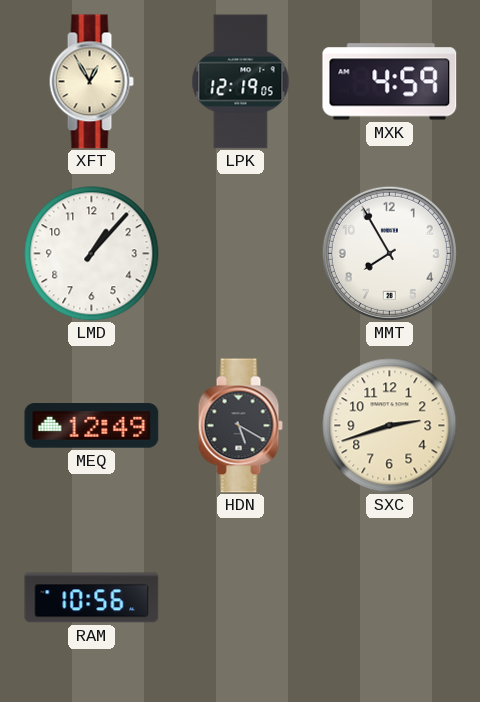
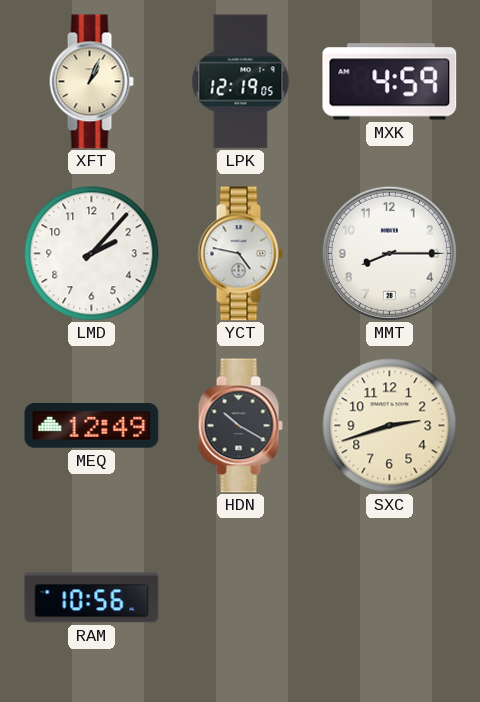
XFT: 12:55 -> 1:04
LMD: 1:07 -> 2:07
YCT: none -> 4:47
MMT: 7:55 -> 8:15
HDN: 5:20 -> 10:20
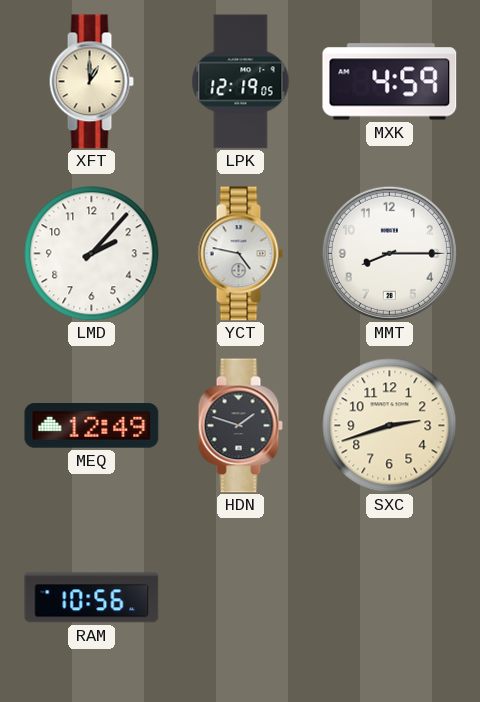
XFT: 1:04 -> 1:00
HDN: 10:20 -> 1:48
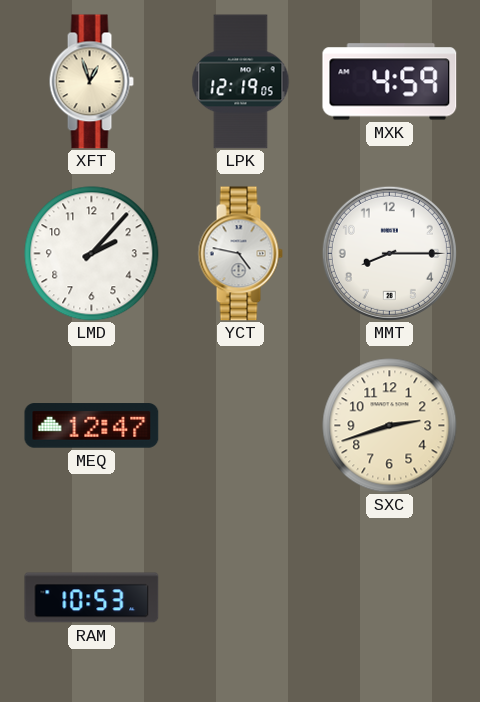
XFT: 1:00 -> 12:57
MEQ: 12:49 -> 12:47
HDN: 1:48 -> none
RAM: 10:56 -> 10:53
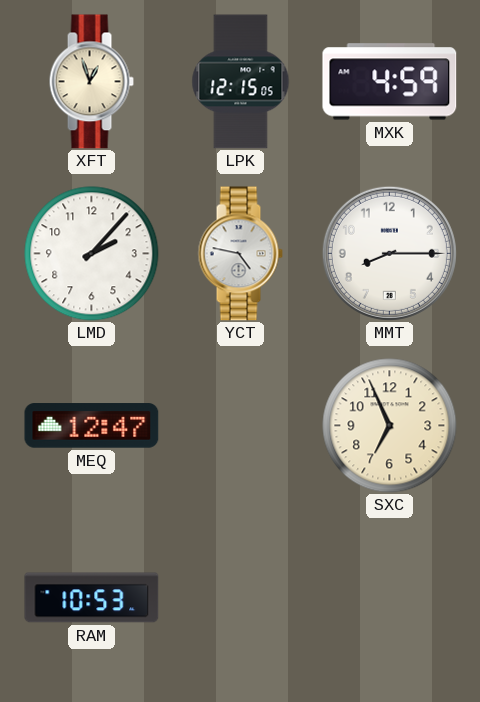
LPK: 12:19 -> 12:15
SXC: 2:42 -> 6:56
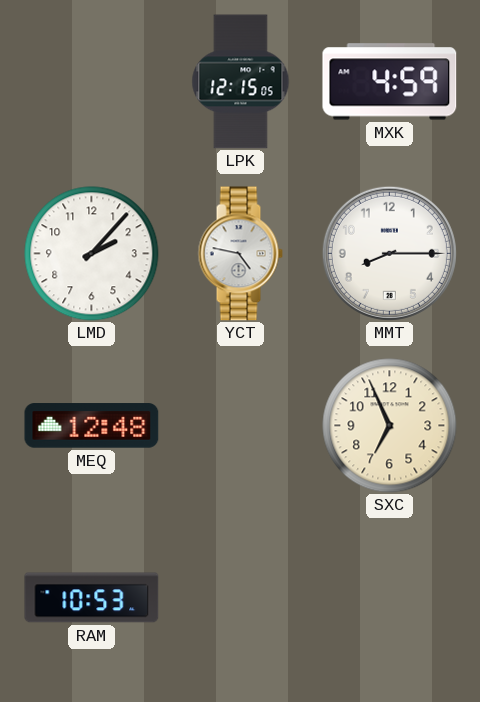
XFT: 12:57 -> none
MEQ: 12:47 -> 12:48
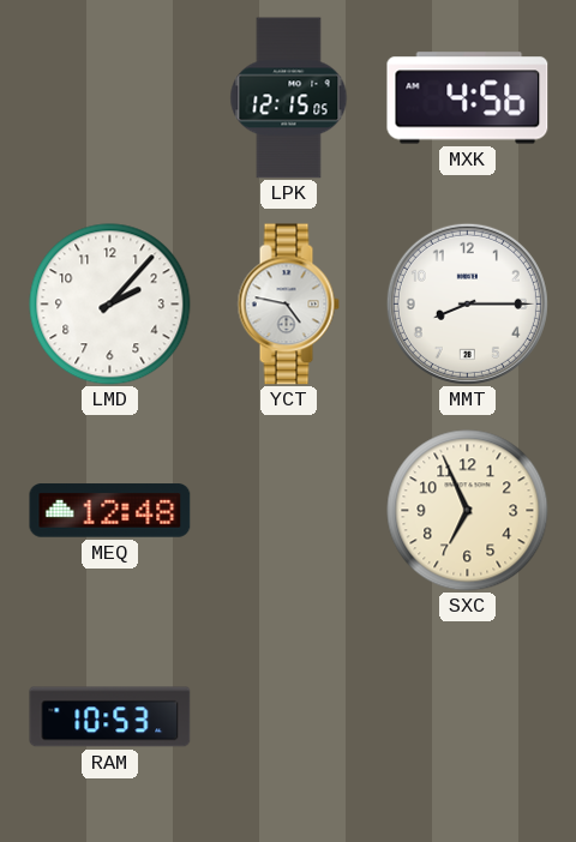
MXK: 4:59 -> 4:56
